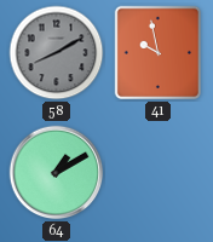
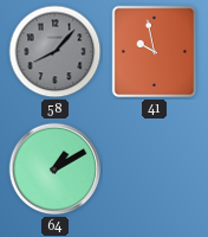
58: 8:10 -> 8:07
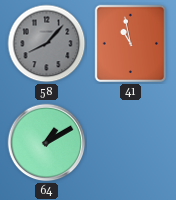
41: 9:58 -> 10:58
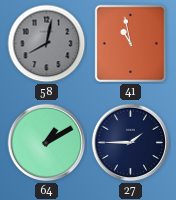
58: 8:07 -> 8:02
27: none -> 1:45
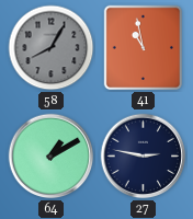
58: 8:02 -> 8:05
27: 1:45 -> 2:47
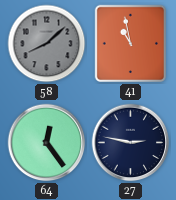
58: 8:05 -> 8:08
64: 1:10 -> 12:24
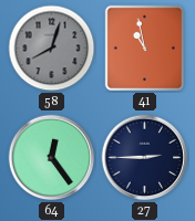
58: 8:08 -> 8:03
27: 2:47 -> 2:45
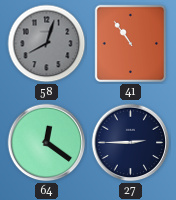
41: 10:58 -> 10:54
64: 12:24 -> 12:21
